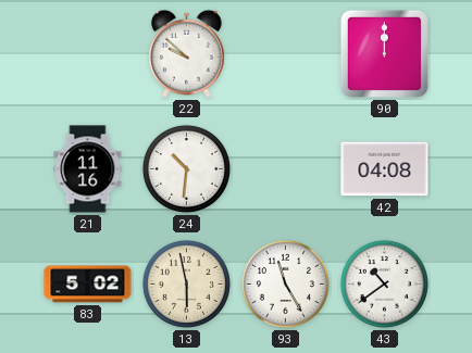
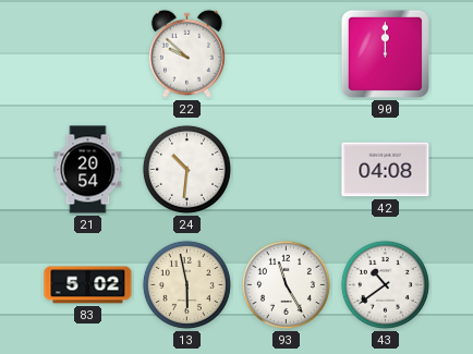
21: 11:16 -> 20:54
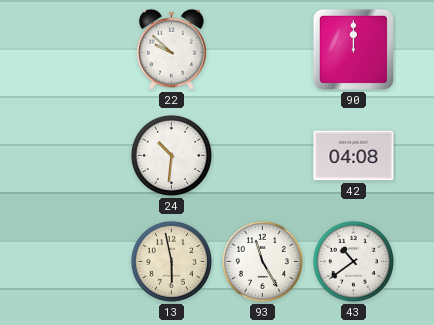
21: 20:54 -> none
83: 5:02 -> none
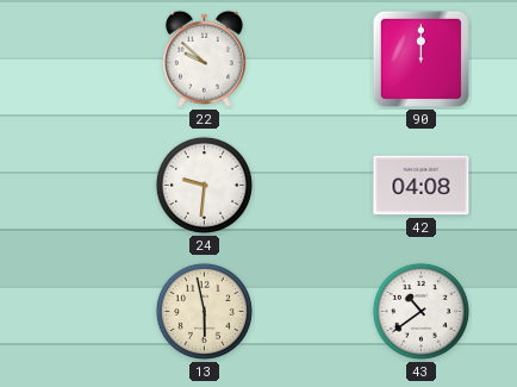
24: 10:31 -> 9:31
93: 11:25 -> none
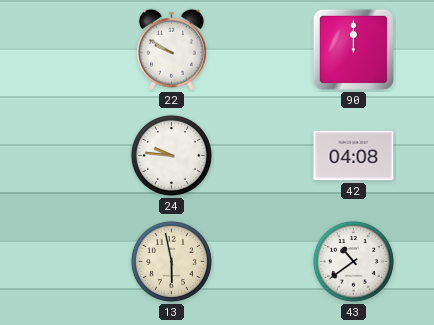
22: 9:52 -> 9:50
24: 9:31 -> 9:46
